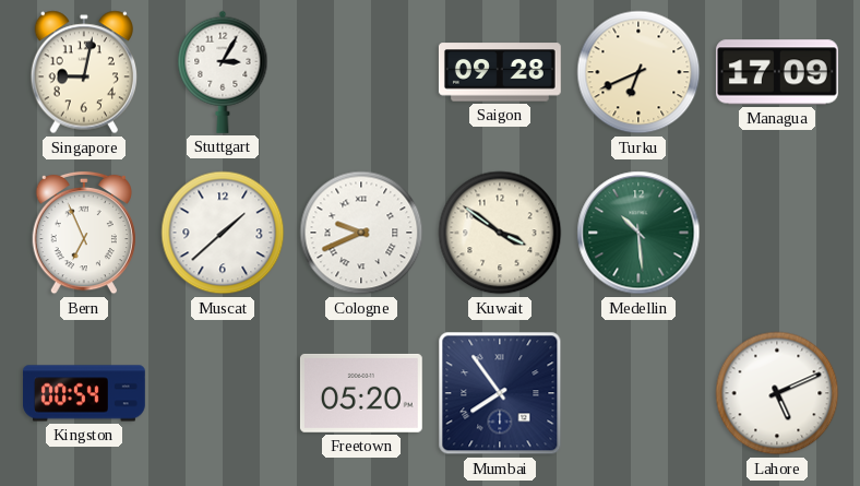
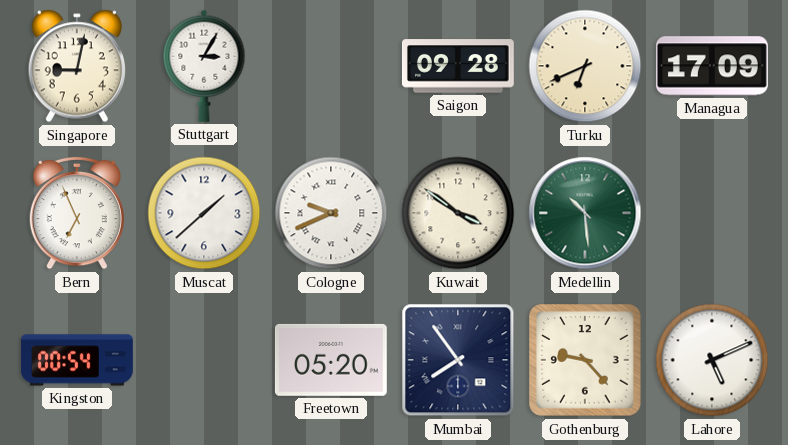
Gothenburg: none -> 9:23
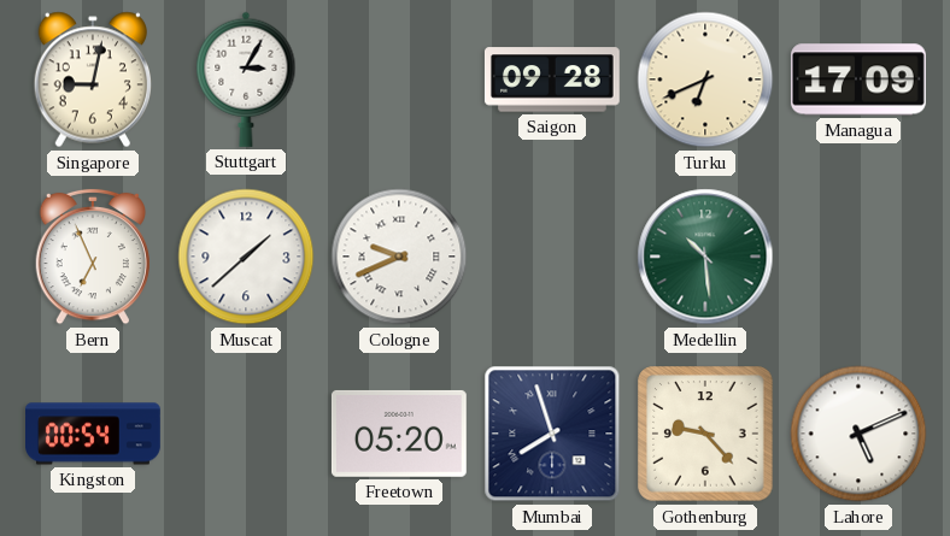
Kuwait: 3:51 -> none
Mumbai: 7:54 -> 7:57
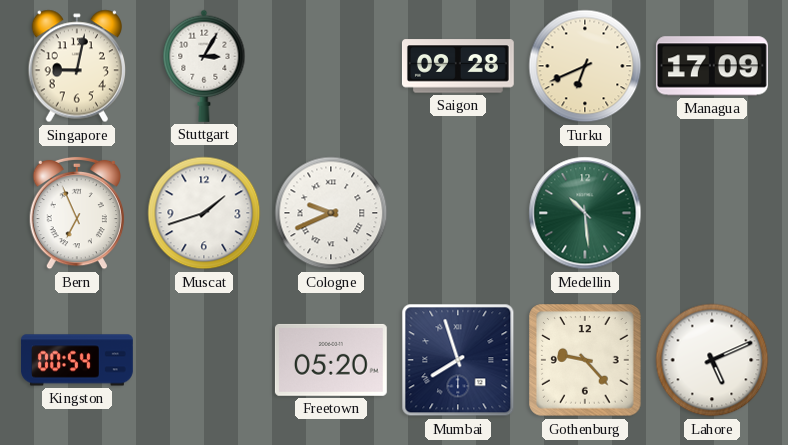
Muscat: 1:38 -> 1:42
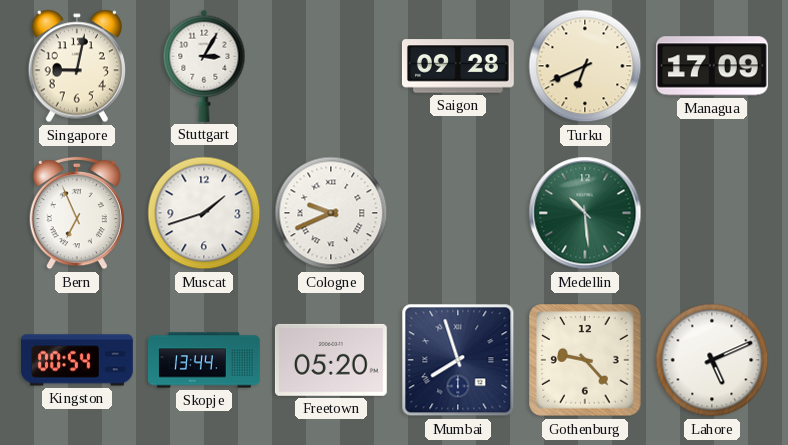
Skopje: none -> 13:44
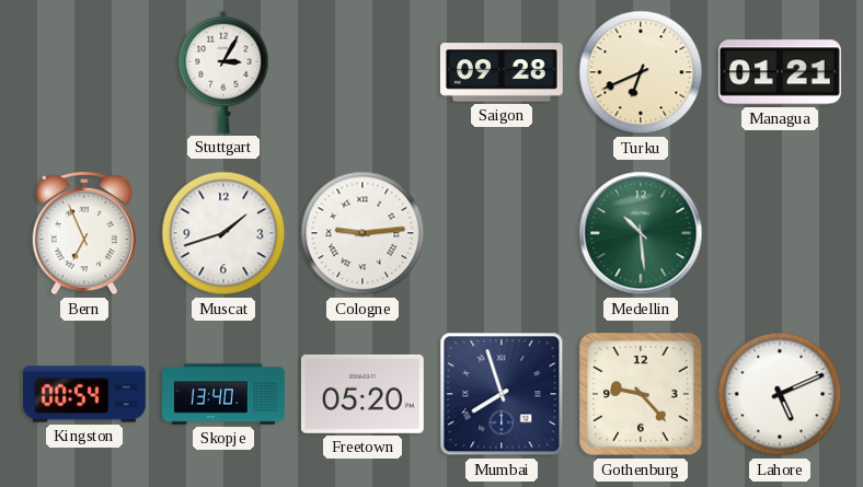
Singapore: 9:02 -> none
Managua: 17:09 -> 01:21
Cologne: 9:41 -> 9:14
Skopje: 13:44 -> 13:40
